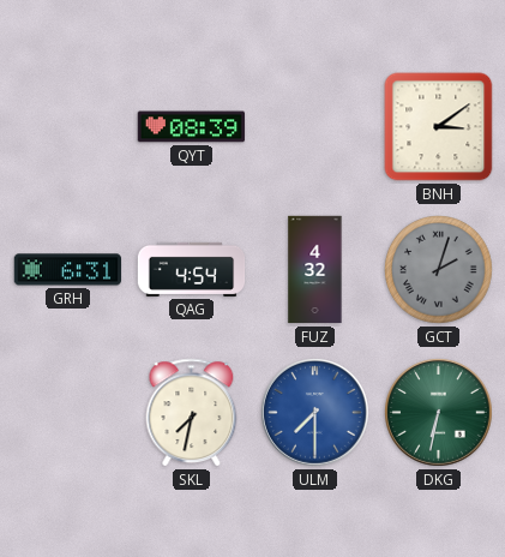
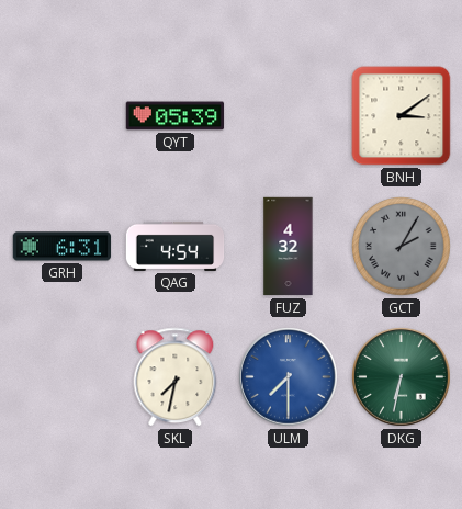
QYT: 08:39 -> 05:39
GCT: 2:03 -> 2:05
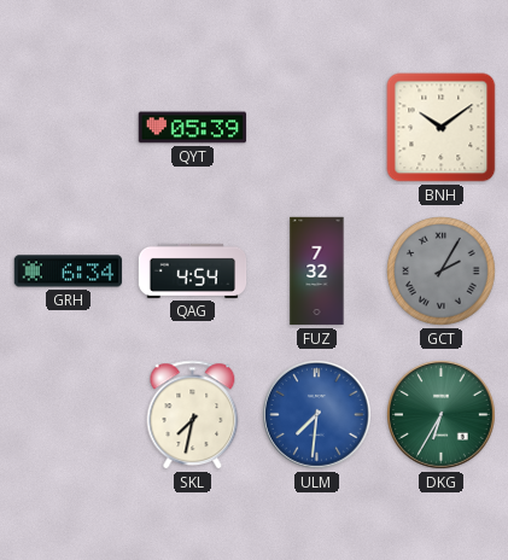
BNH: 3:09 -> 10:09
GRH: 6:31 -> 6:34
FUZ: 4:32 -> 7:32
ULM: 7:30 -> 7:31
DKG: 6:32 -> 6:35
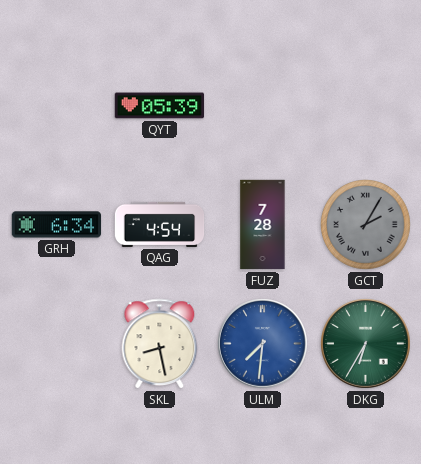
BNH: 10:09 -> none
FUZ: 7:32 -> 7:28
SKL: 7:32 -> 8:28
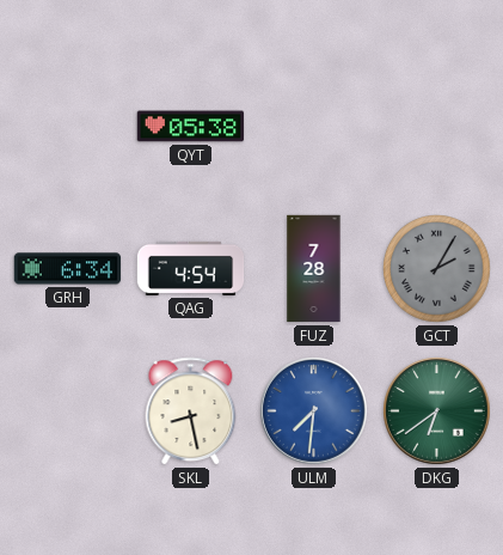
QYT: 05:39 -> 05:38
DKG: 6:35 -> 6:39
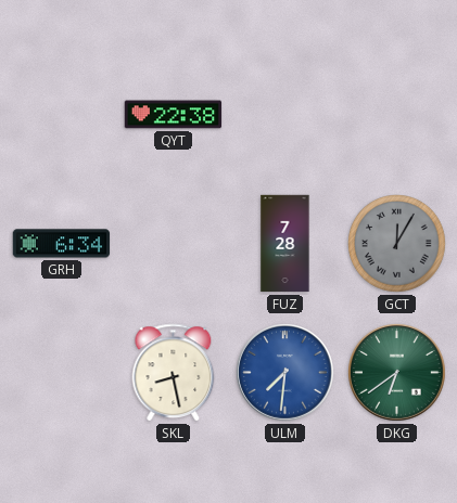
QYT: 05:38 -> 22:38
QAG: 4:54 -> none
GCT: 2:05 -> 12:05
